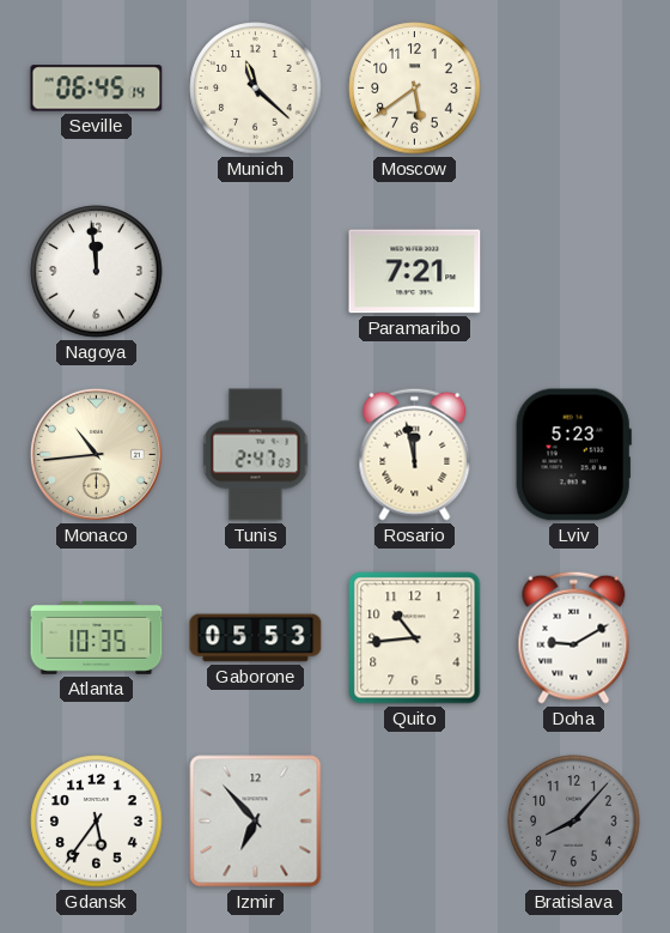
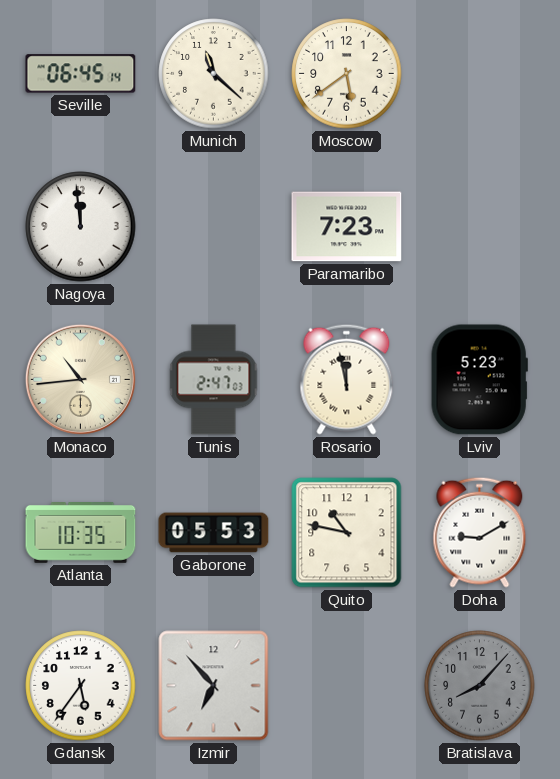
Paramaribo: 7:21 -> 7:23
Quito: 10:44 -> 10:47
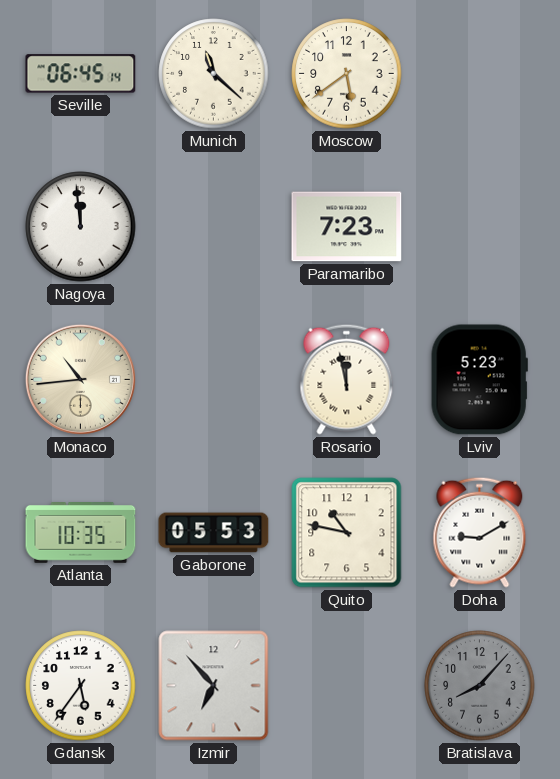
Tunis: 2:47 -> none
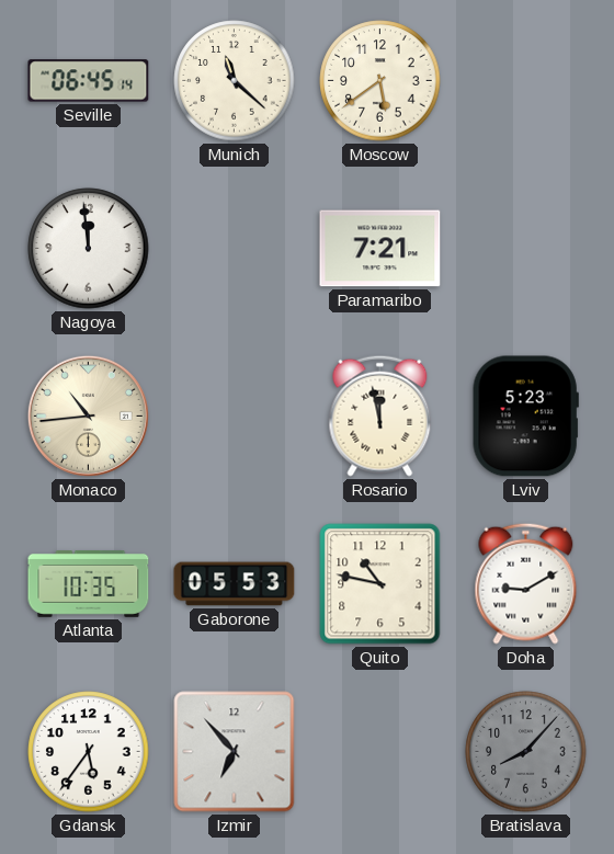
Paramaribo: 7:23 -> 7:21
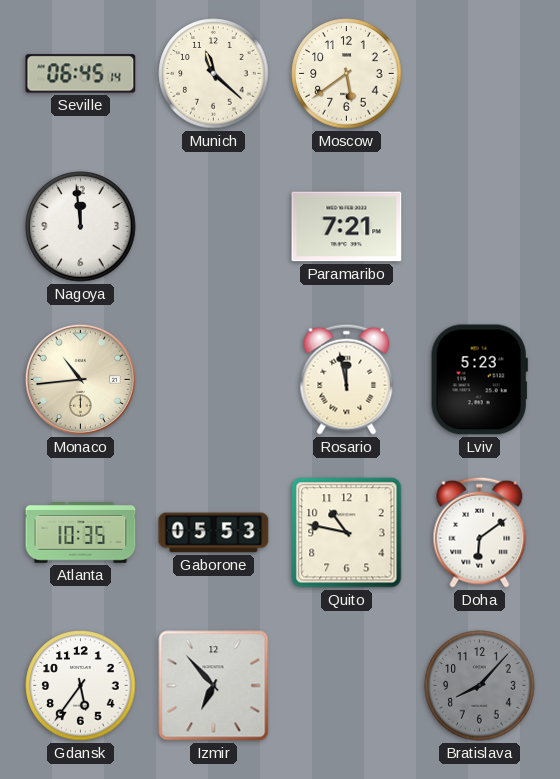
Doha: 9:10 -> 6:09
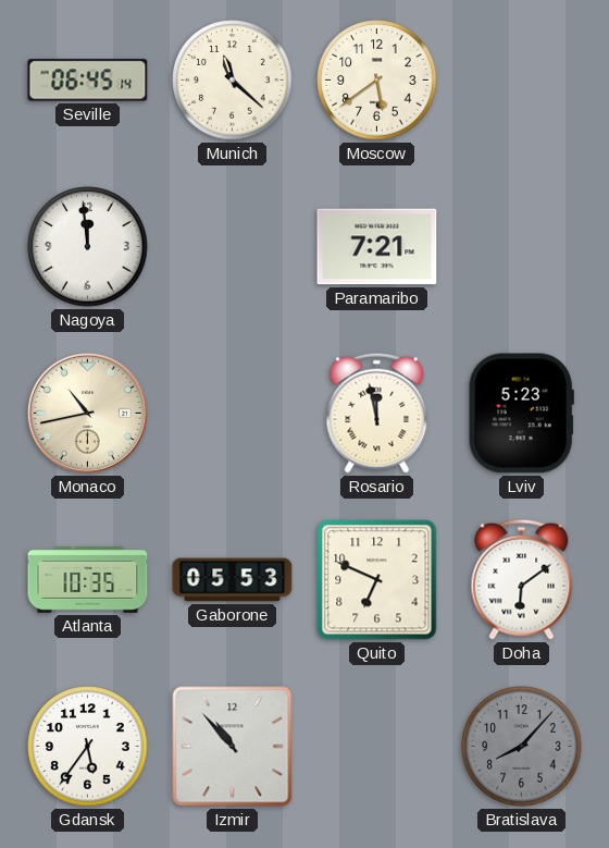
Monaco: 10:44 -> 10:43
Quito: 10:47 -> 6:49
Izmir: 6:53 -> 10:53
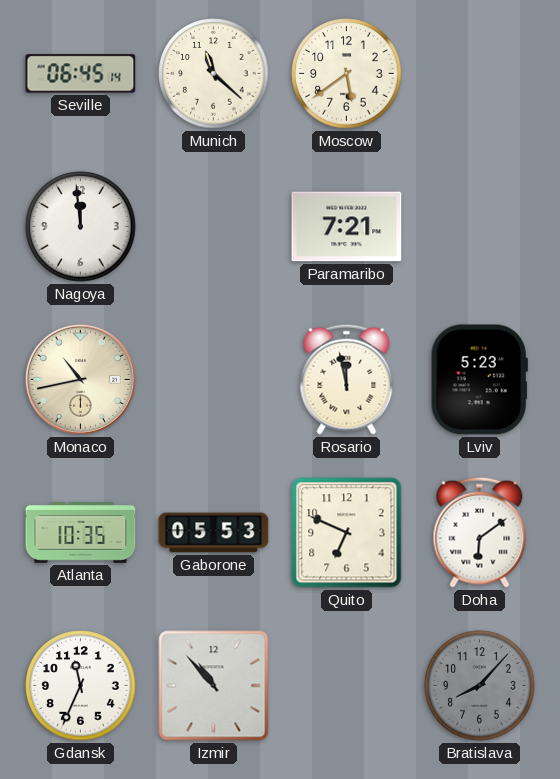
Gdansk: 5:36 -> 11:34
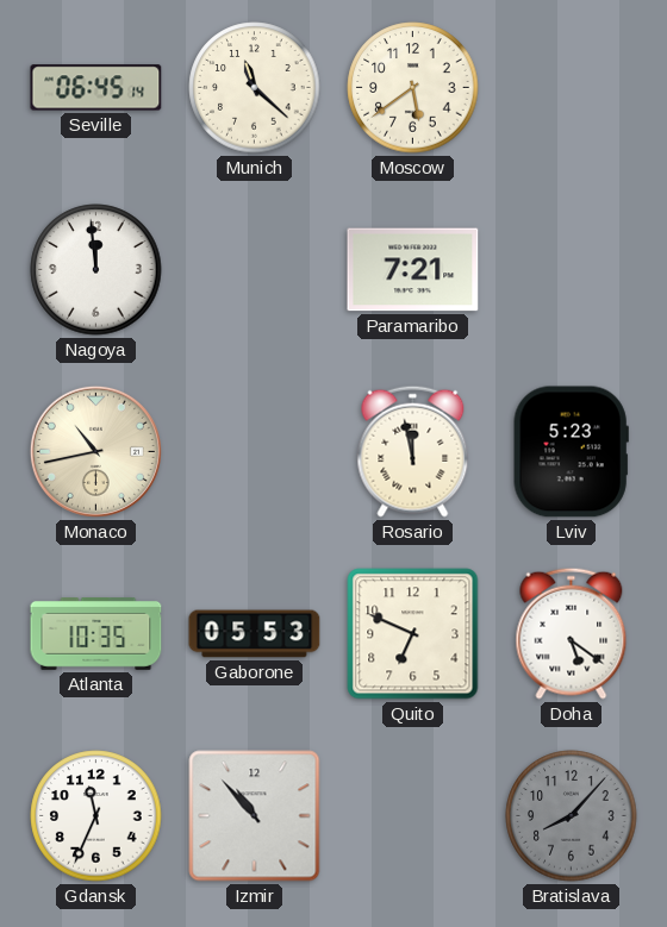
Doha: 6:09 -> 5:21
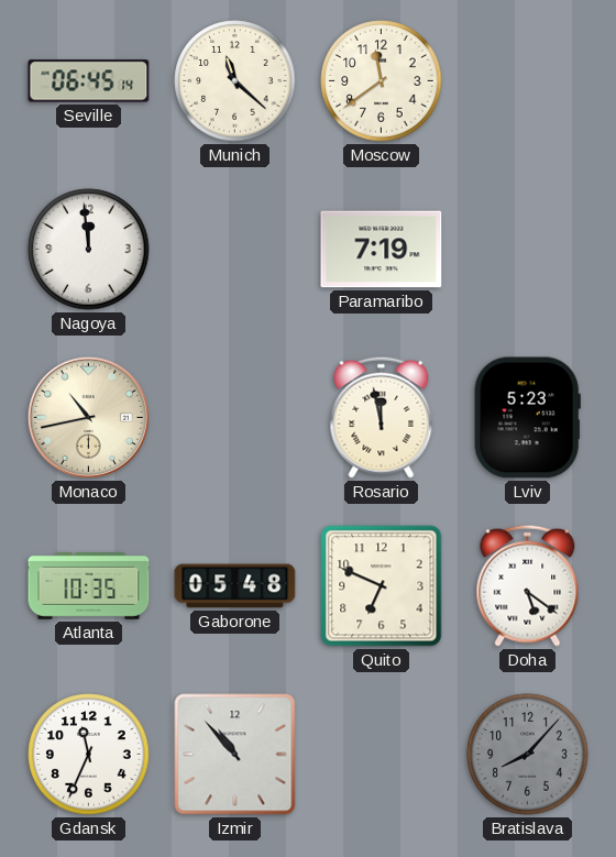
Moscow: 5:39 -> 11:39
Paramaribo: 7:21 -> 7:19
Gaborone: 05:53 -> 05:48
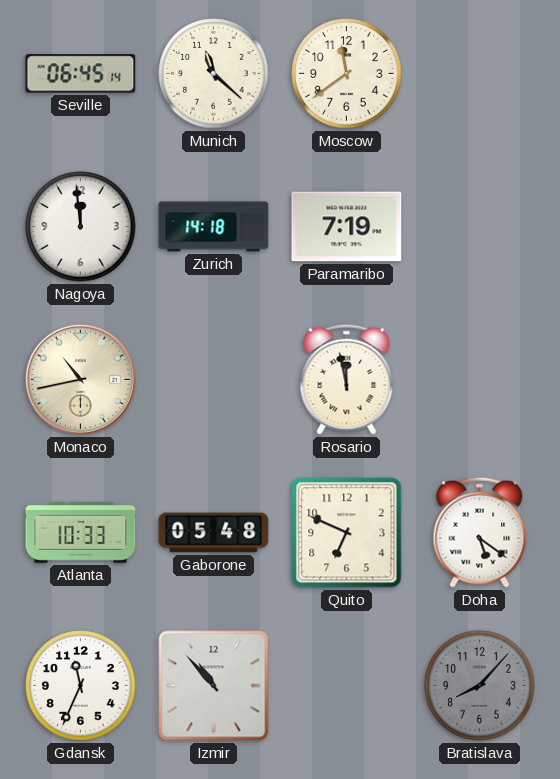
Zurich: none -> 14:18
Lviv: 5:23 -> none
Atlanta: 10:35 -> 10:33
